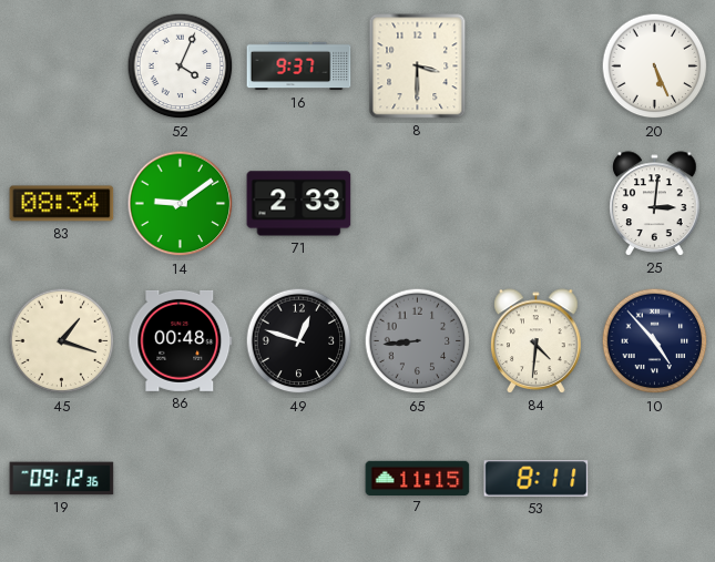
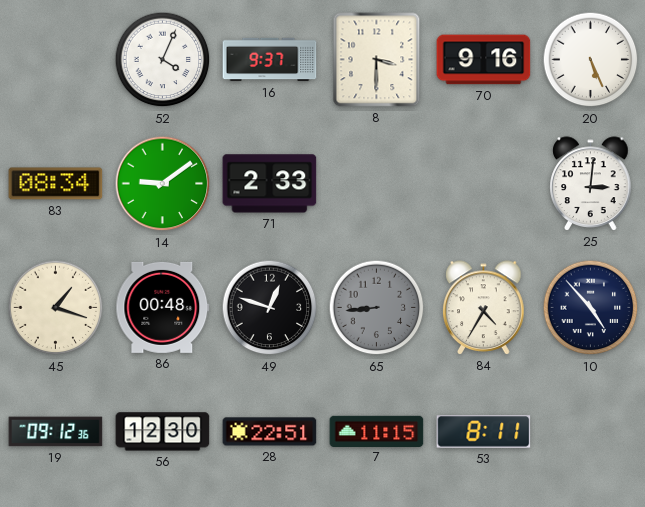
70: none -> 9:16
84: 4:31 -> 4:35
56: none -> 12:30
28: none -> 22:51
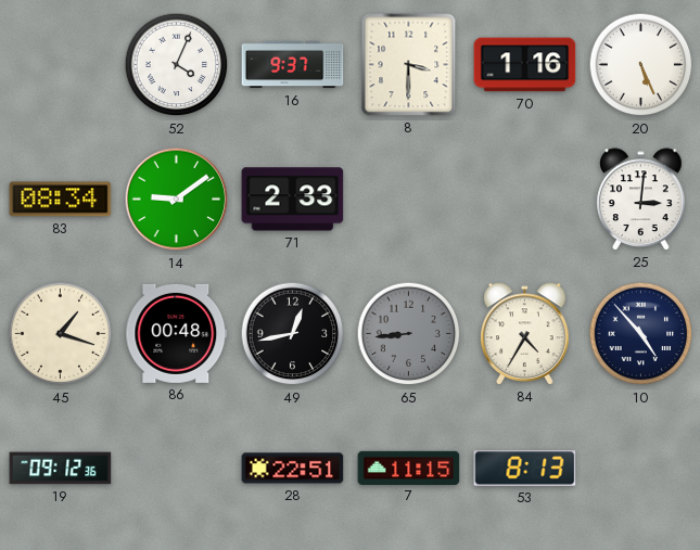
70: 9:16 -> 1:16
49: 12:48 -> 12:43
56: 12:30 -> none
53: 8:11 -> 8:13
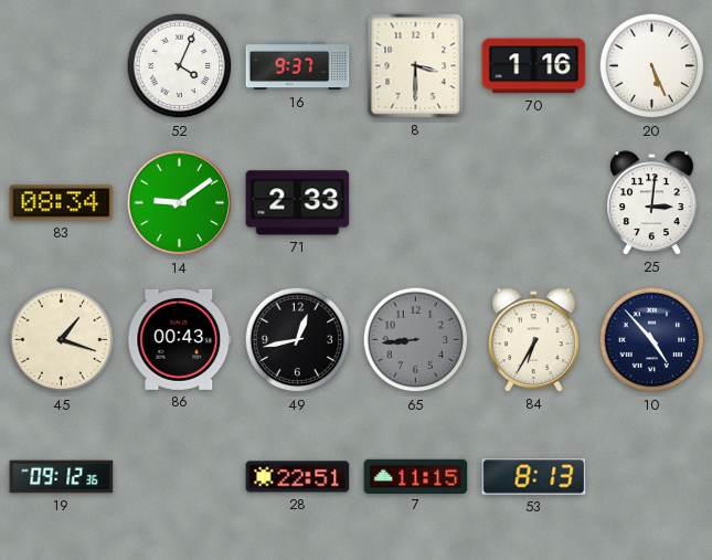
86: 00:48 -> 00:43
84: 4:35 -> 6:35
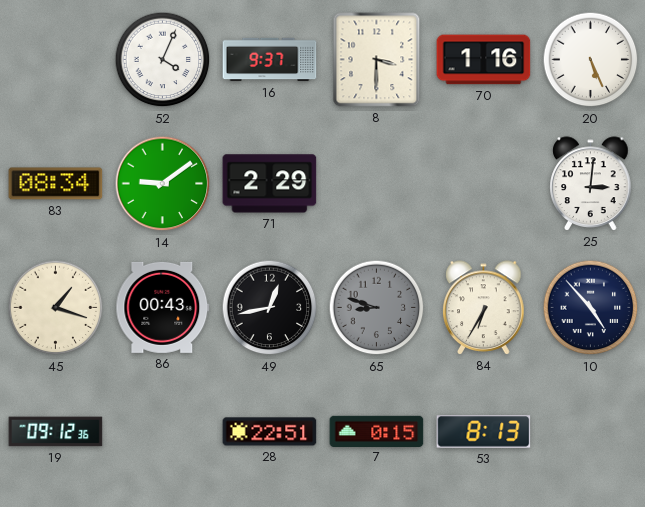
71: 2:33 -> 2:29
65: 8:44 -> 8:48
7: 11:15 -> 0:15
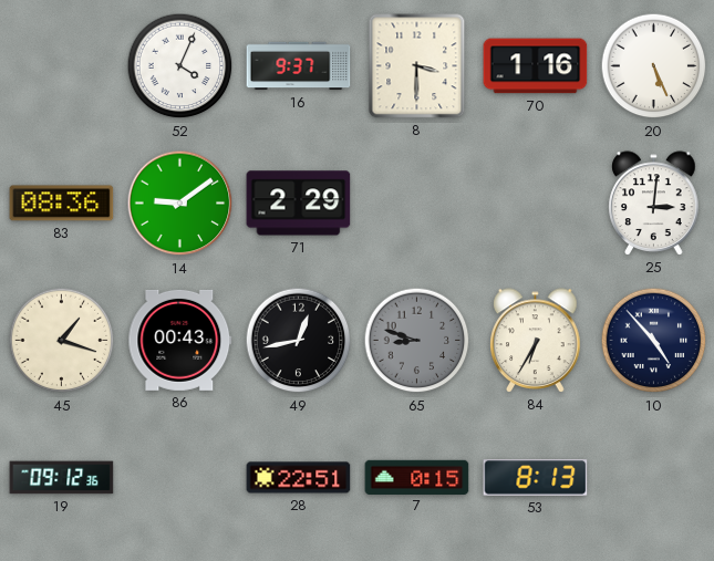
83: 08:34 -> 08:36
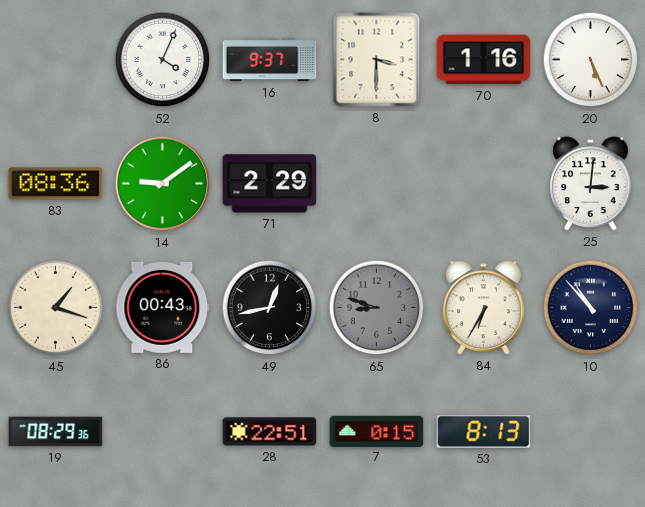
10: 4:53 -> 10:53
19: 09:12 -> 08:29
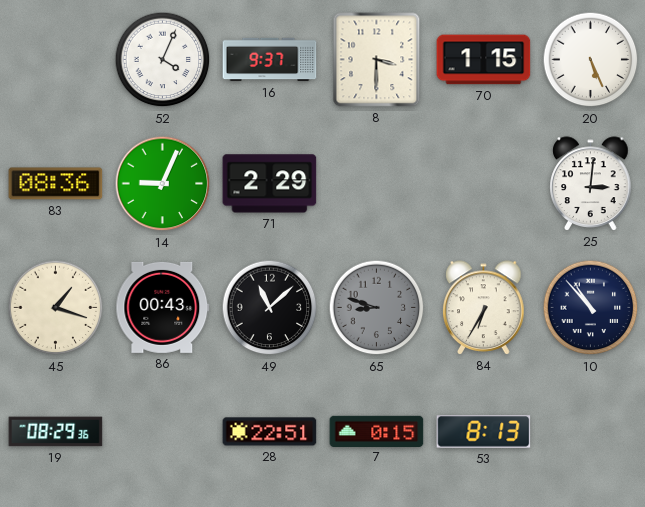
70: 1:16 -> 1:15
14: 9:09 -> 9:04
49: 12:43 -> 11:08
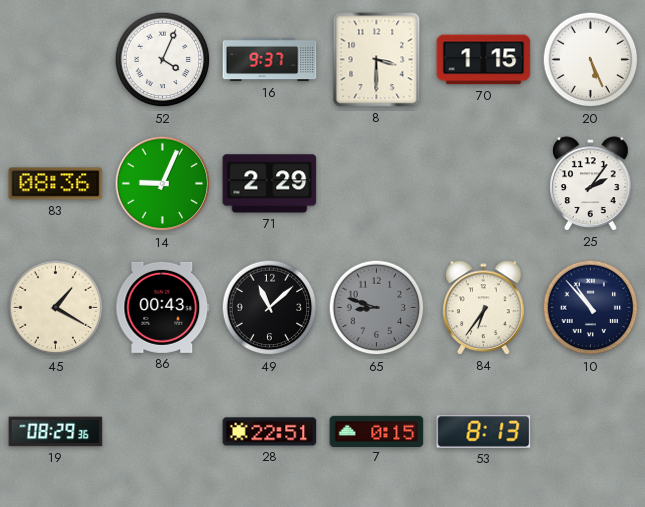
25: 3:01 -> 2:06
45: 1:18 -> 1:20
84: 6:35 -> 6:36
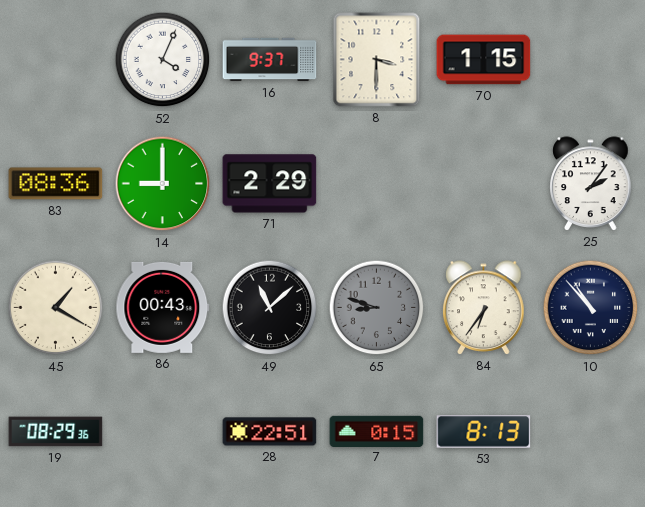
20: 5:26 -> none
14: 9:04 -> 9:00
